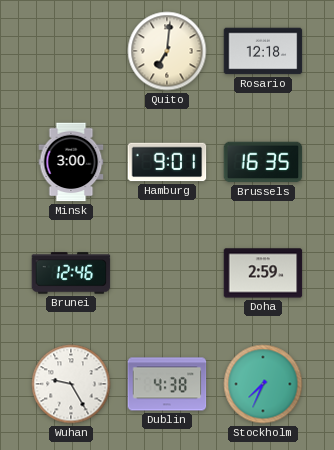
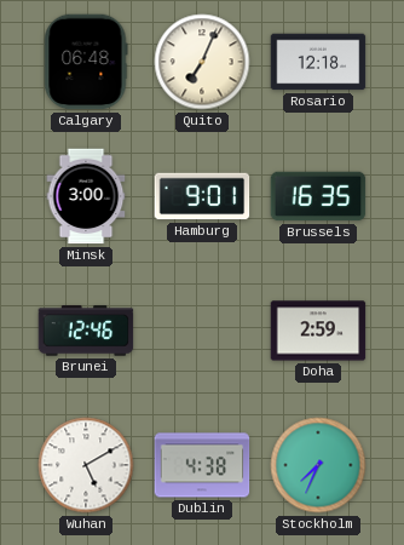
Calgary: none -> 06:48
Quito: 7:01 -> 7:04
Wuhan: 9:25 -> 5:10
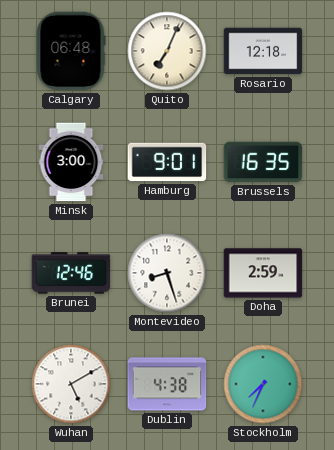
Montevideo: none -> 8:27
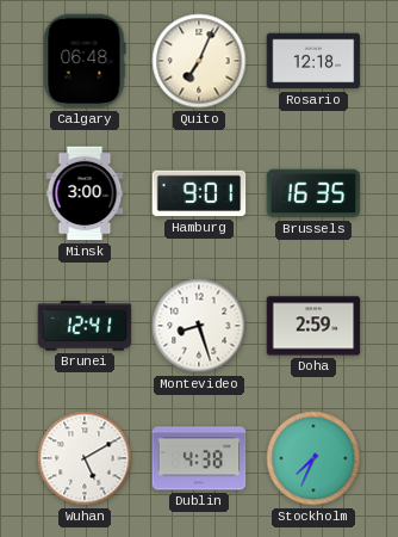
Brunei: 12:46 -> 12:41
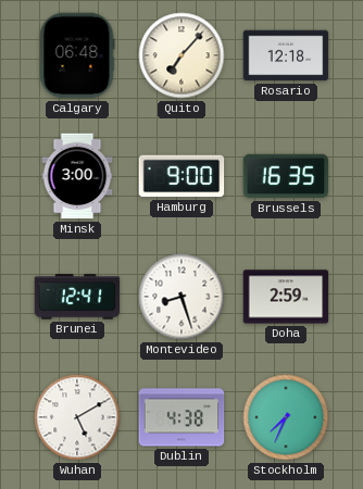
Quito: 7:04 -> 7:07
Hamburg: 9:01 -> 9:00
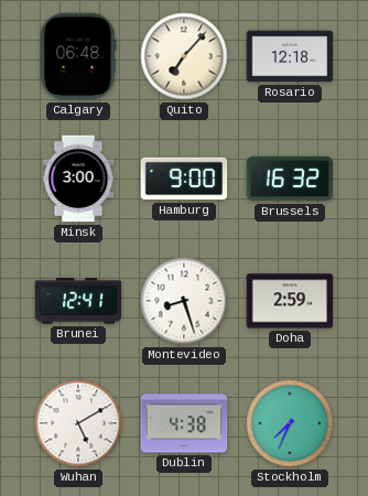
Brussels: 16:35 -> 16:32
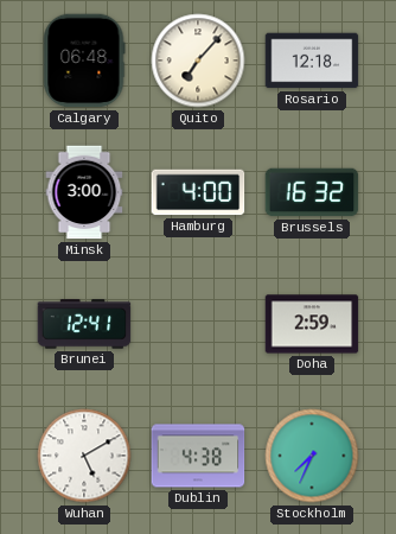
Hamburg: 9:00 -> 4:00
Montevideo: 8:27 -> none
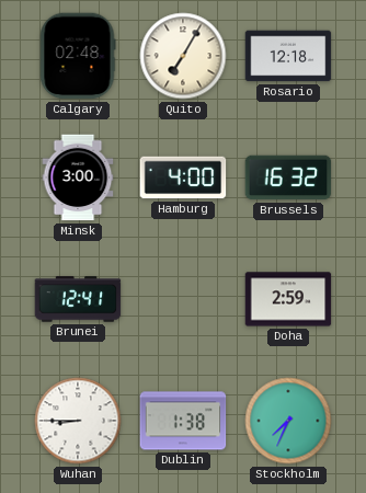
Calgary: 06:48 -> 02:48
Quito: 7:07 -> 7:05
Wuhan: 5:10 -> 8:45
Dublin: 4:38 -> 1:38
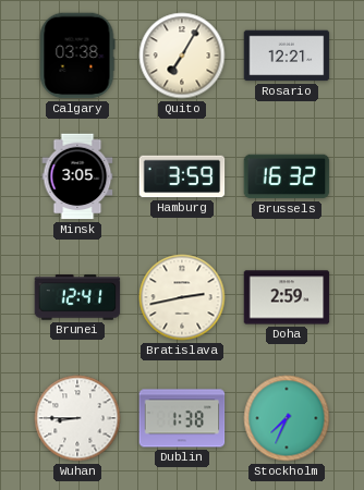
Calgary: 02:48 -> 03:38
Rosario: 12:18 -> 12:21
Minsk: 3:00 -> 3:05
Hamburg: 4:00 -> 3:59
Bratislava: none -> 2:43
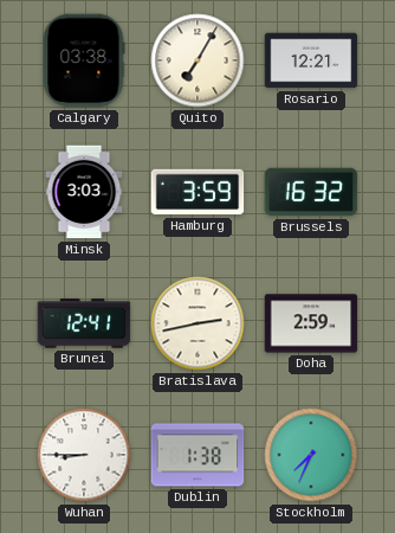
Minsk: 3:05 -> 3:03
